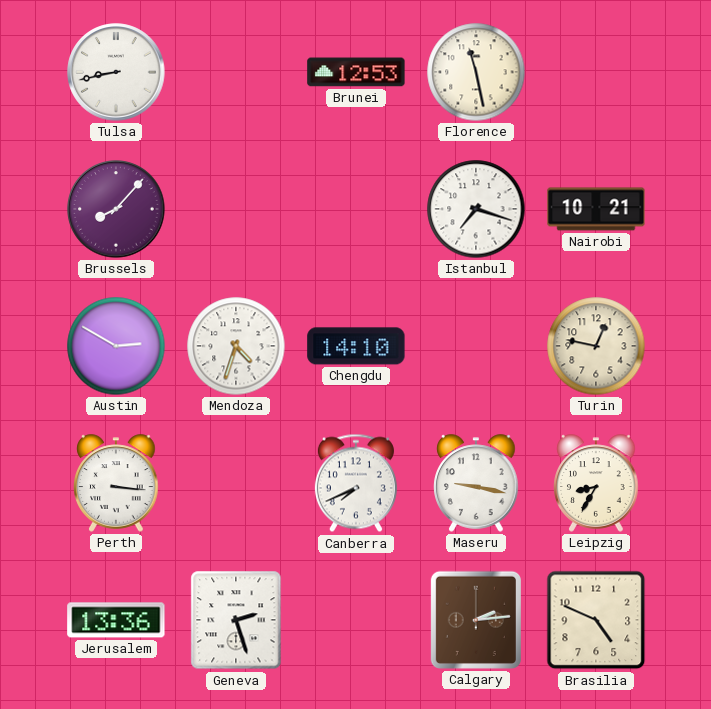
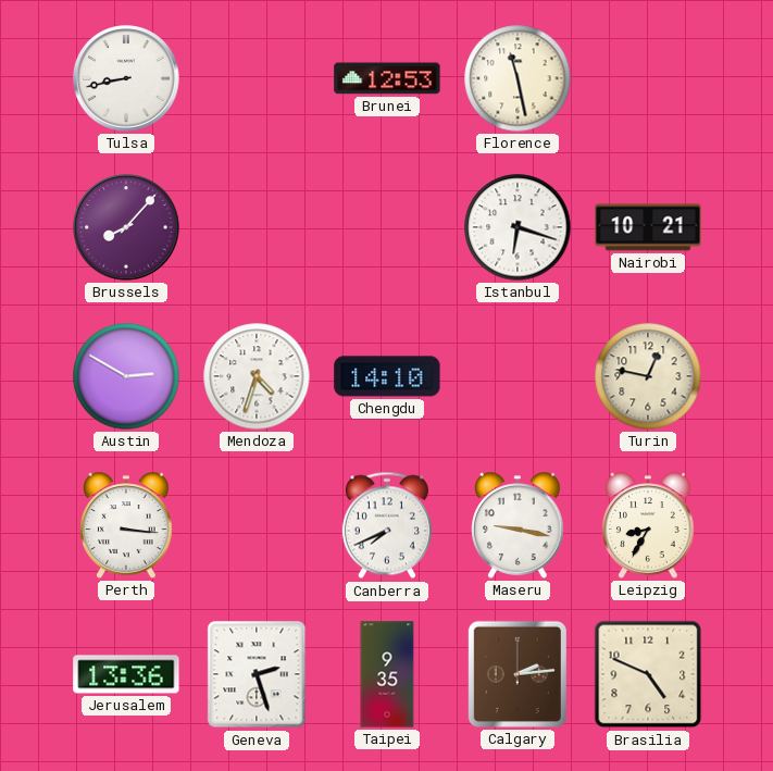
Istanbul: 7:18 -> 6:18
Taipei: none -> 9:35
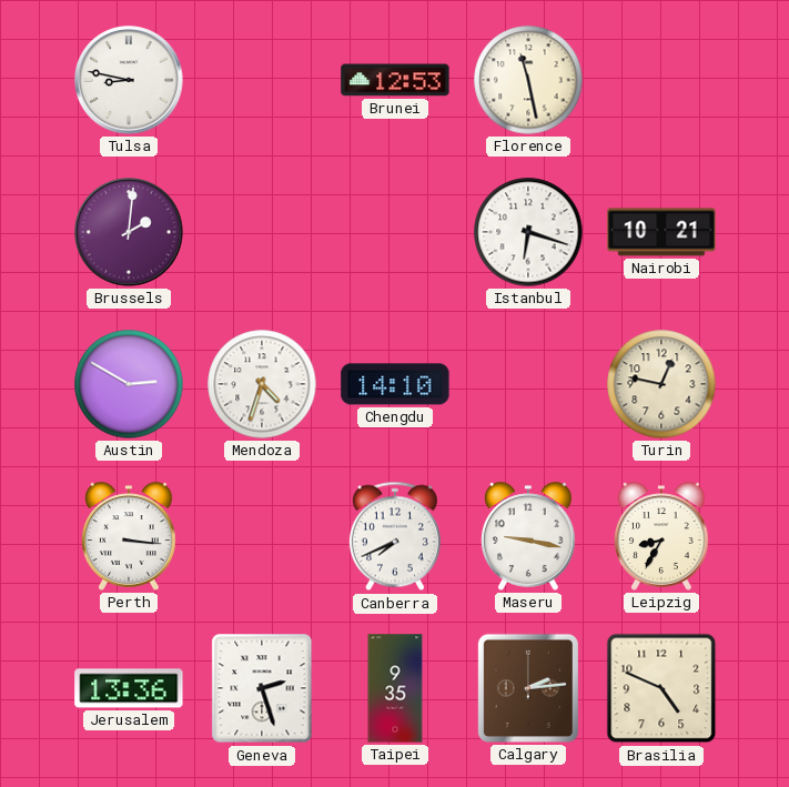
Tulsa: 8:43 -> 8:47
Brussels: 8:07 -> 2:01
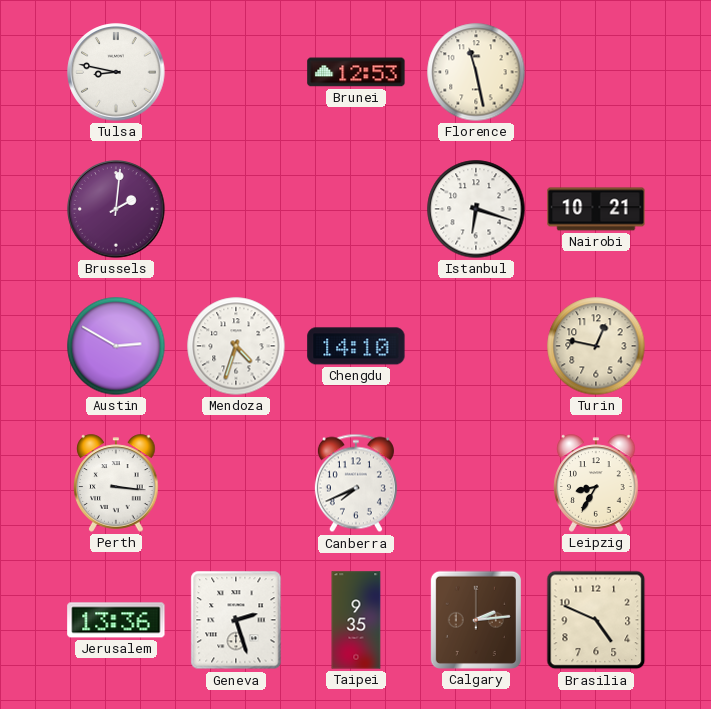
Maseru: 9:17 -> none
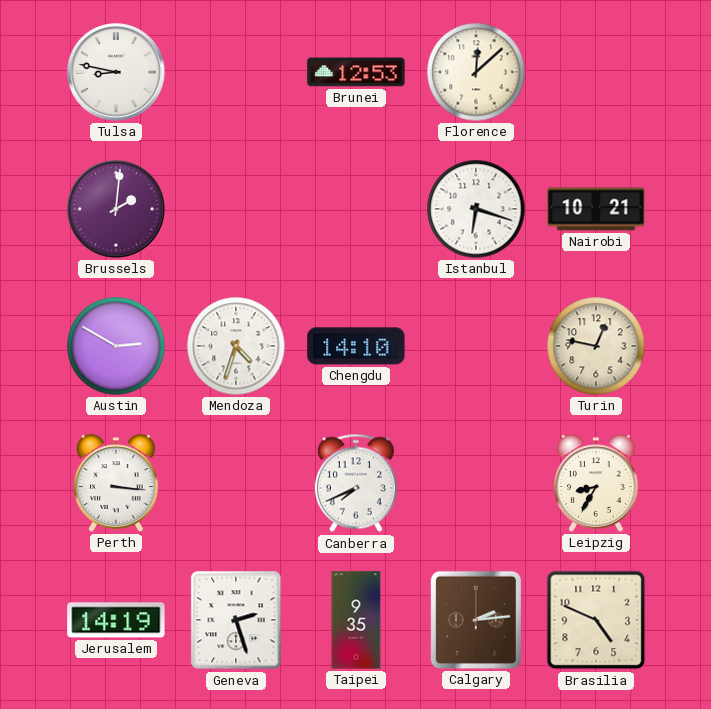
Florence: 11:28 -> 12:08
Jerusalem: 13:36 -> 14:19
